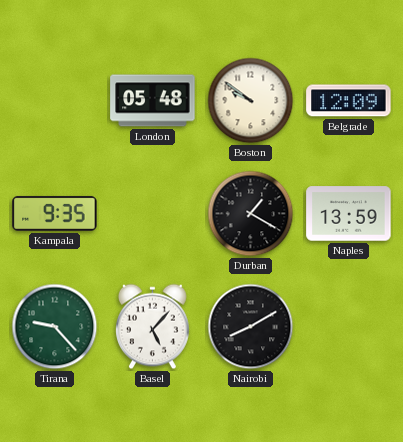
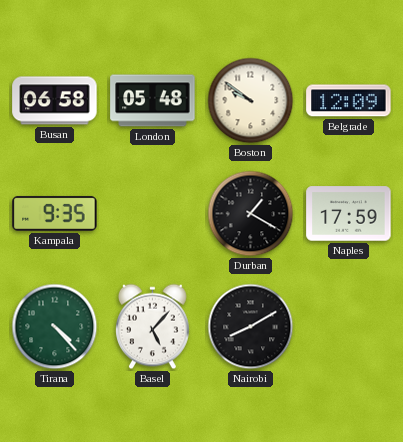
Busan: none -> 06:58
Naples: 13:59 -> 17:59
Tirana: 9:23 -> 4:23
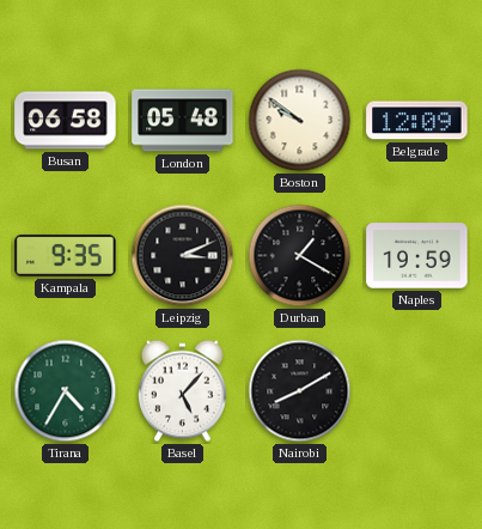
Leipzig: none -> 3:11
Naples: 17:59 -> 19:59
Tirana: 4:23 -> 4:35
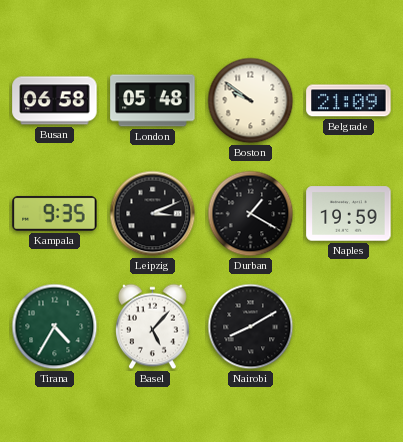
Belgrade: 12:09 -> 21:09
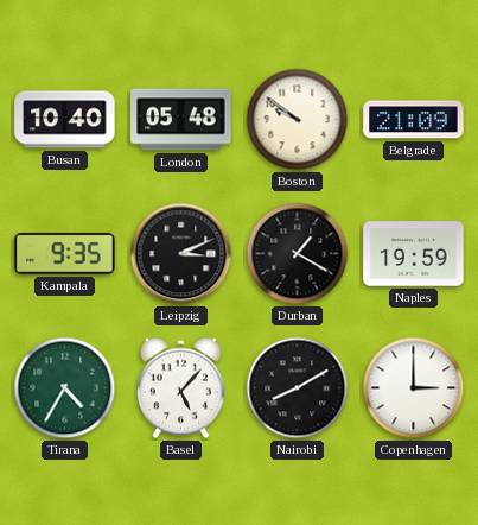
Busan: 06:58 -> 10:40
Copenhagen: none -> 3:00
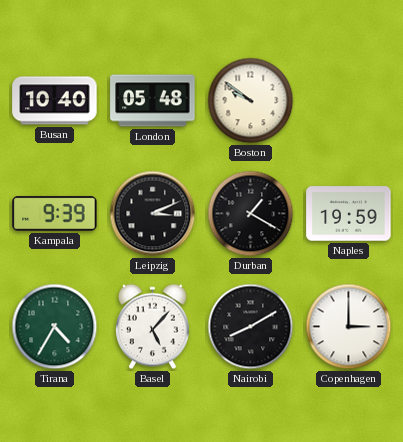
Belgrade: 21:09 -> none
Kampala: 9:35 -> 9:39
